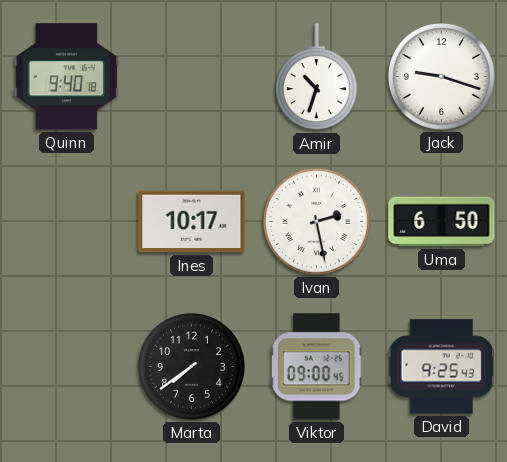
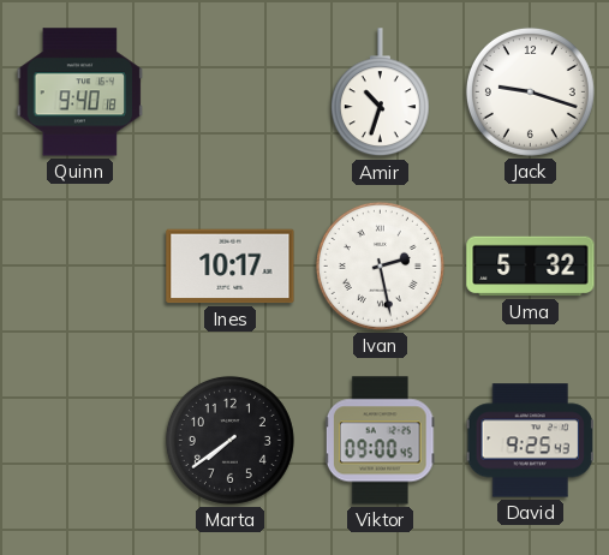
Uma: 6:50 -> 5:32
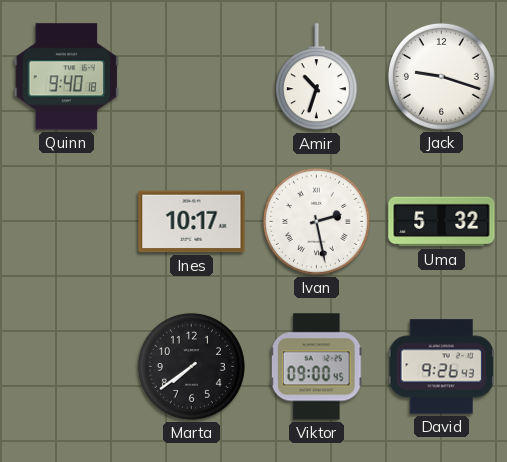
David: 9:25 -> 9:26
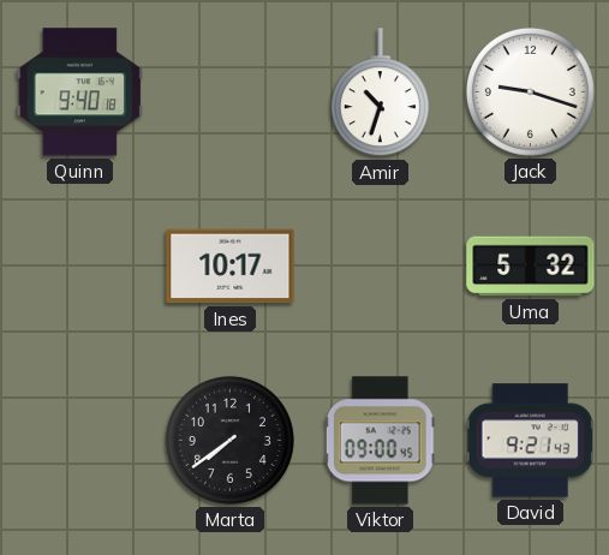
Ivan: 2:28 -> none
David: 9:26 -> 9:21
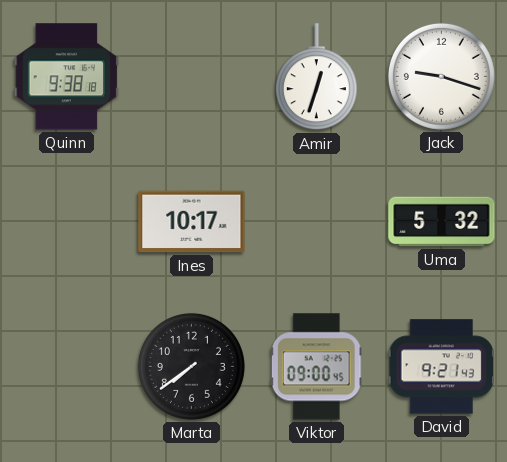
Quinn: 9:40 -> 9:38
Amir: 10:33 -> 12:33
